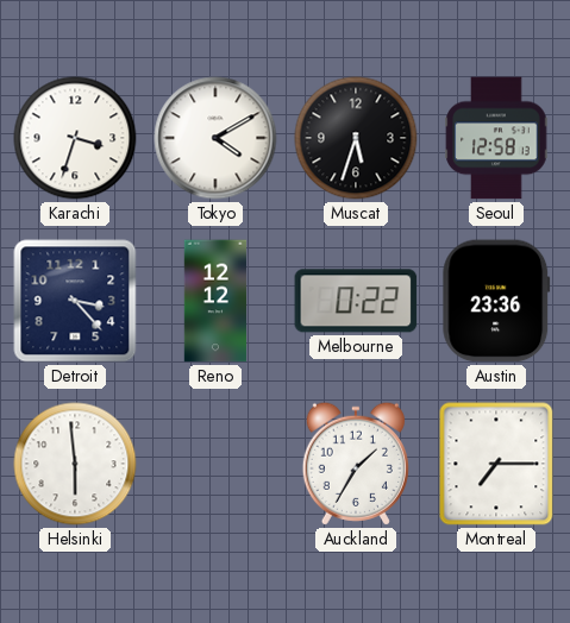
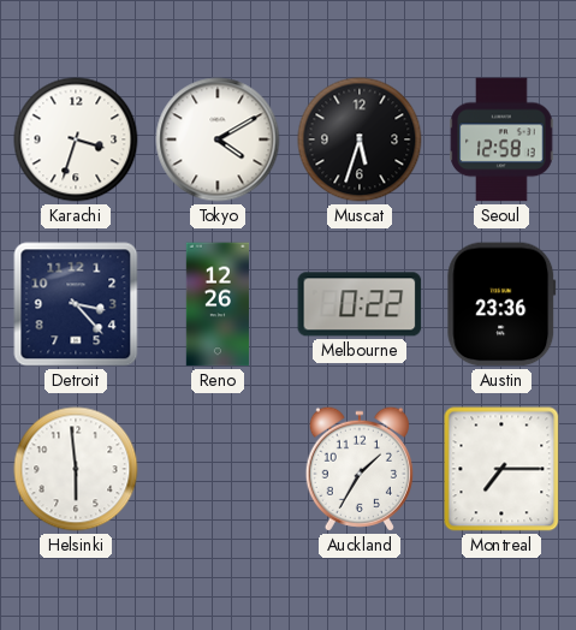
Reno: 12:12 -> 12:26
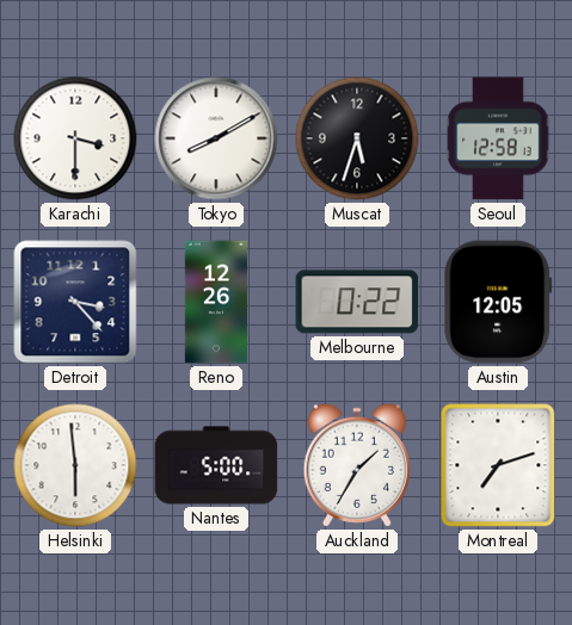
Karachi: 3:33 -> 3:30
Tokyo: 4:10 -> 8:10
Austin: 23:36 -> 12:05
Nantes: none -> 5:00
Montreal: 7:15 -> 7:12
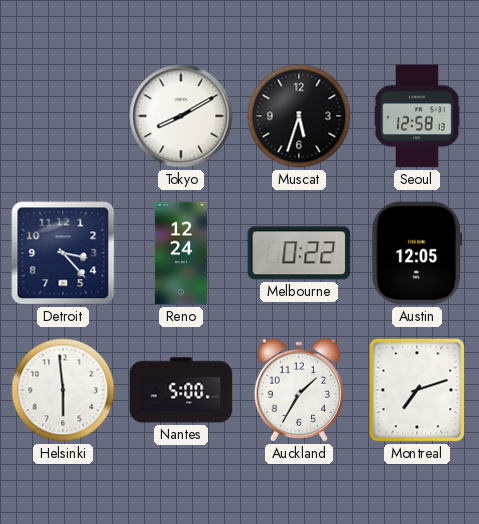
Karachi: 3:30 -> none
Reno: 12:26 -> 12:24
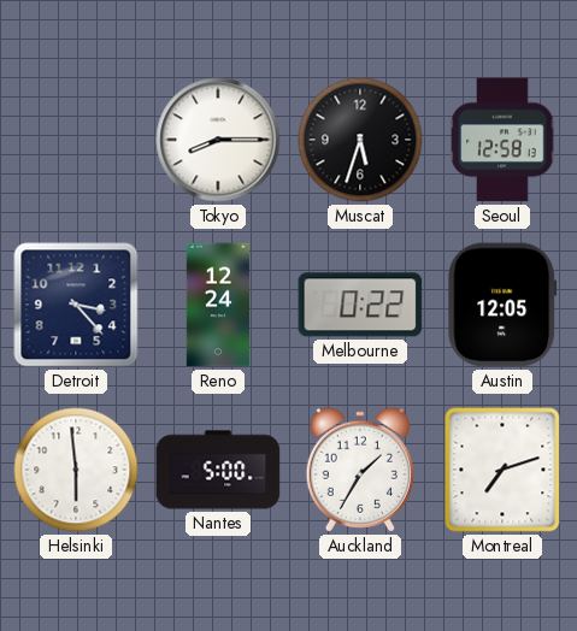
Tokyo: 8:10 -> 8:15
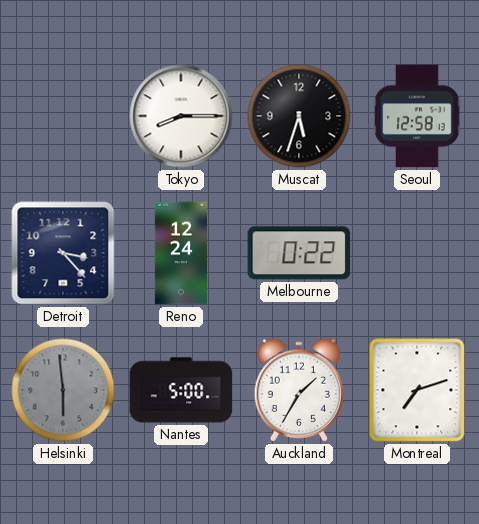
Austin: 12:05 -> none
Helsinki dial: white -> grey
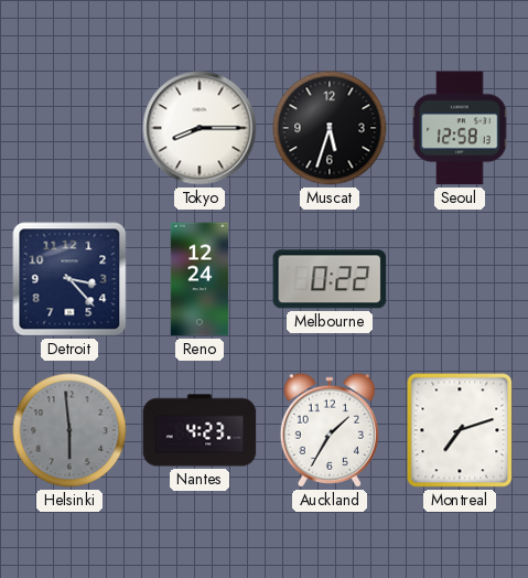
Nantes: 5:00 -> 4:23
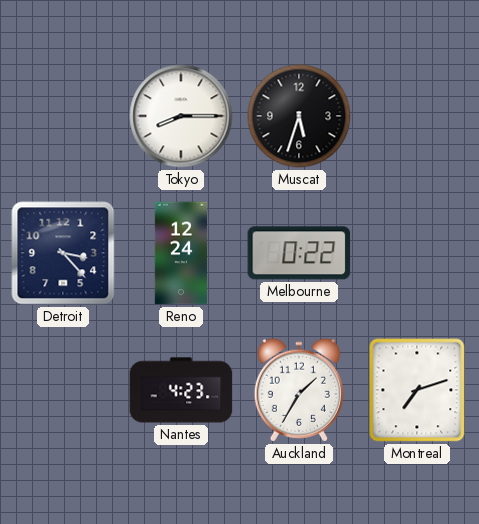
Seoul: 12:58 -> none
Helsinki: 5:59 -> none
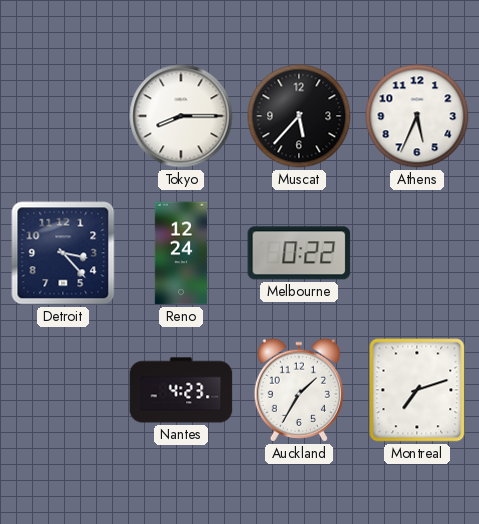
Muscat: 5:33 -> 5:37
Athens: none -> 5:34
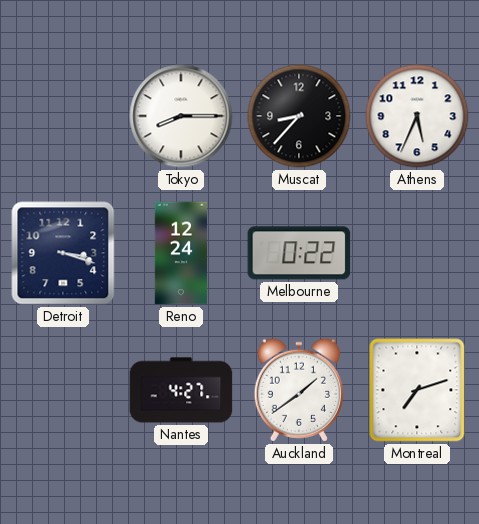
Muscat: 5:37 -> 8:37
Detroit: 3:23 -> 3:18
Nantes: 4:23 -> 4:27
Auckland: 1:35 -> 1:39
